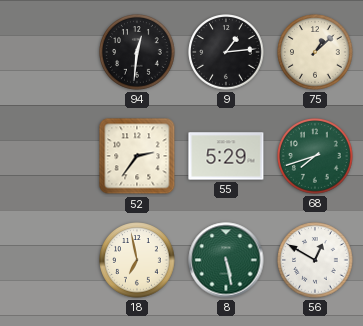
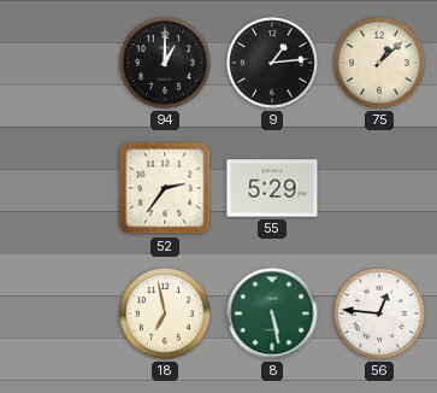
94: 12:31 -> 1:00
68: 7:42 -> none
56: 12:50 -> 12:46
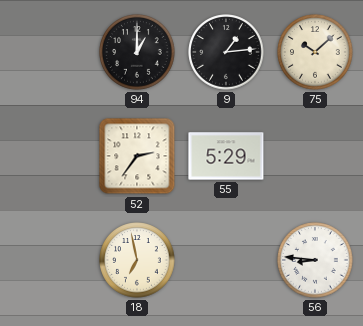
75: 1:08 -> 10:08
8: 5:28 -> none
56: 12:46 -> 8:46
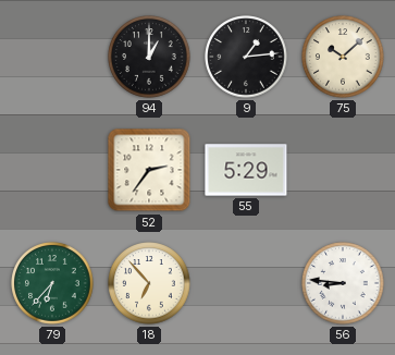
79: none -> 6:37
18: 6:58 -> 6:53
